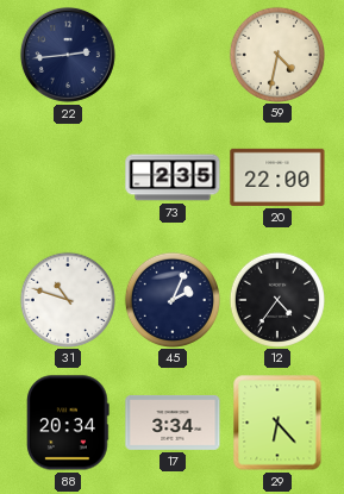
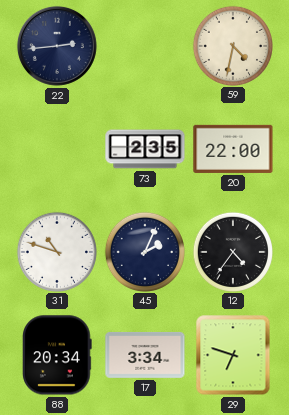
29: 6:23 -> 6:48
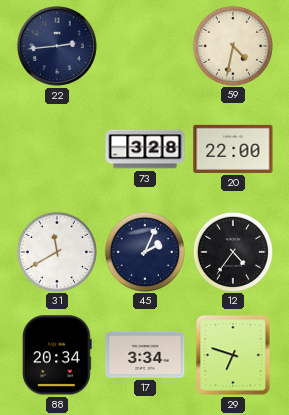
73: 2:35 -> 3:28
31: 10:48 -> 11:40
